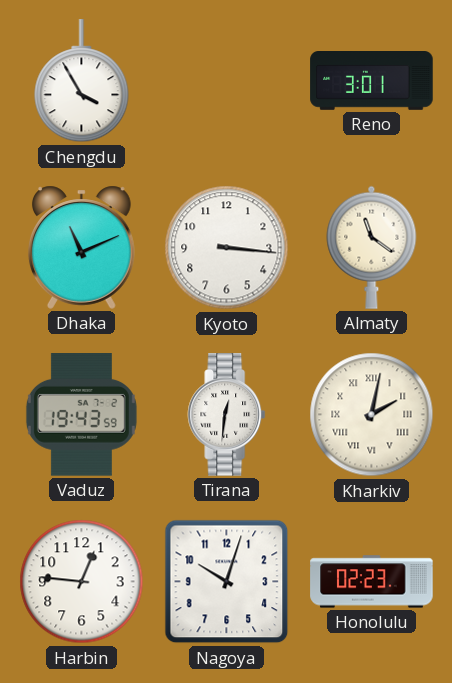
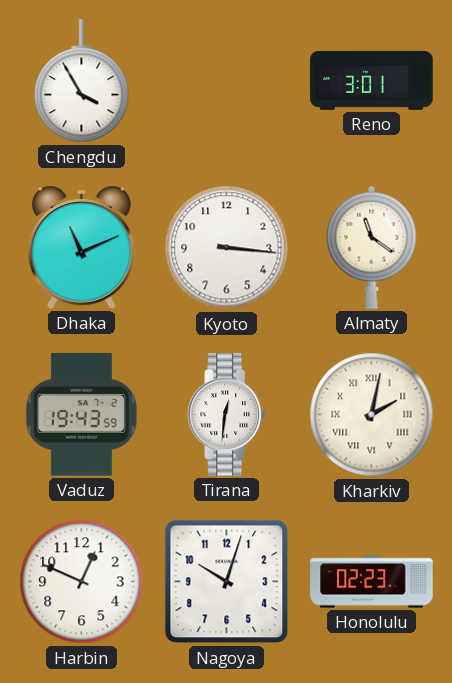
Harbin: 12:46 -> 12:49
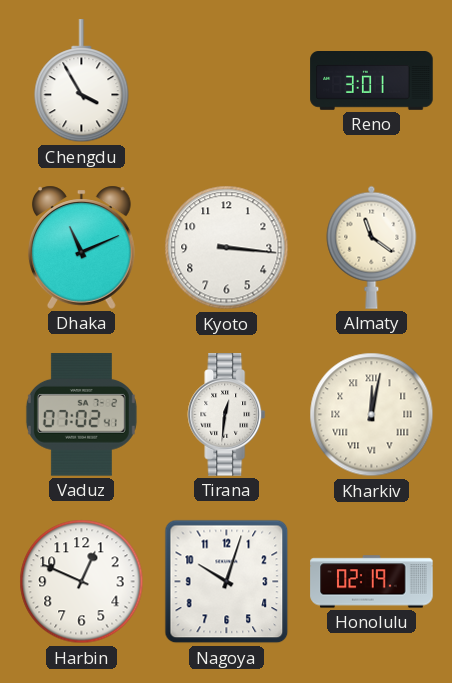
Vaduz: 19:43 -> 07:02
Kharkiv: 2:02 -> 12:02
Honolulu: 02:23 -> 02:19
